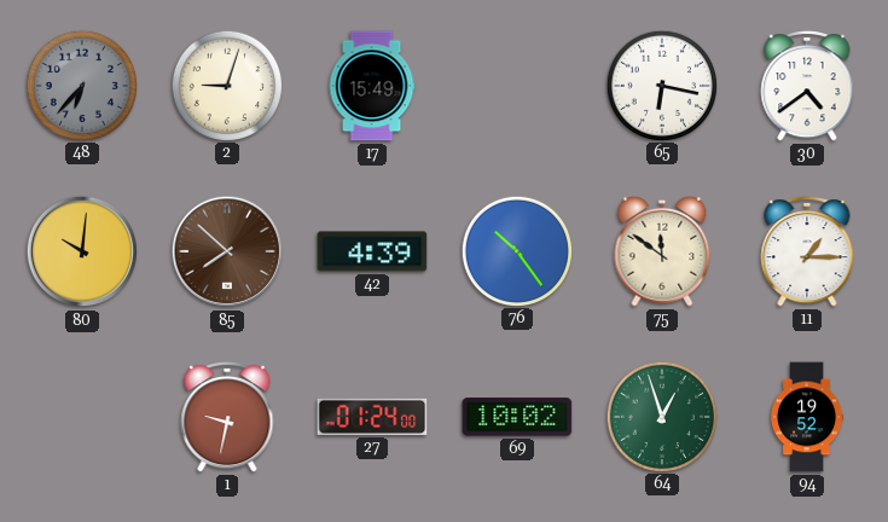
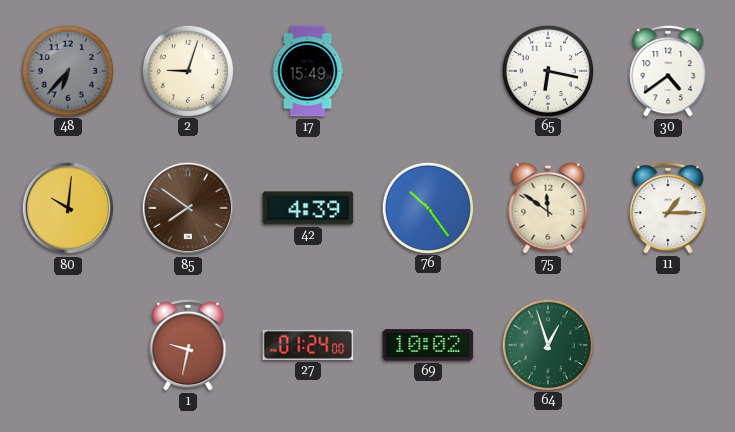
85: 7:52 -> 7:51
94: 19:52 -> none
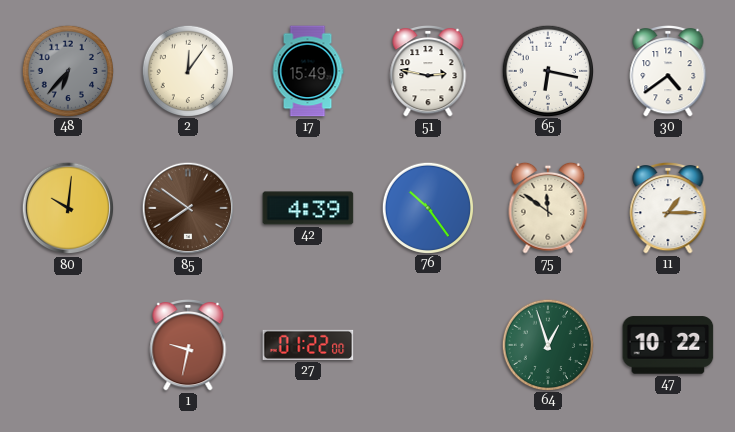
2: 9:03 -> 12:06
51: none -> 2:47
27: 01:24 -> 01:22
69: 10:02 -> none
47: none -> 10:22
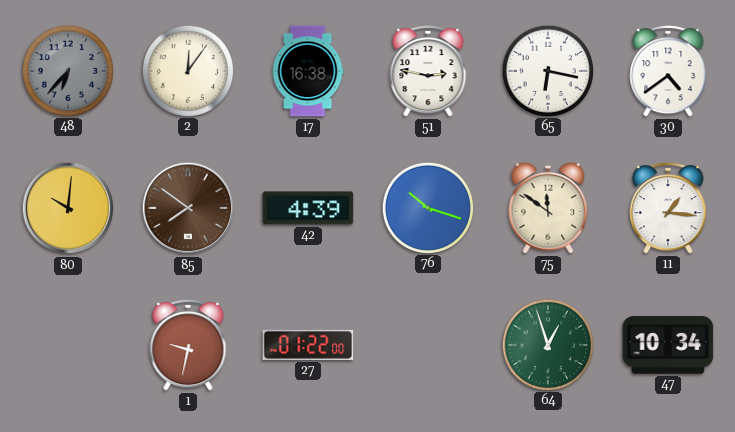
17: 15:49 -> 16:38
76: 10:24 -> 10:18
11: 1:15 -> 1:16
47: 10:22 -> 10:34
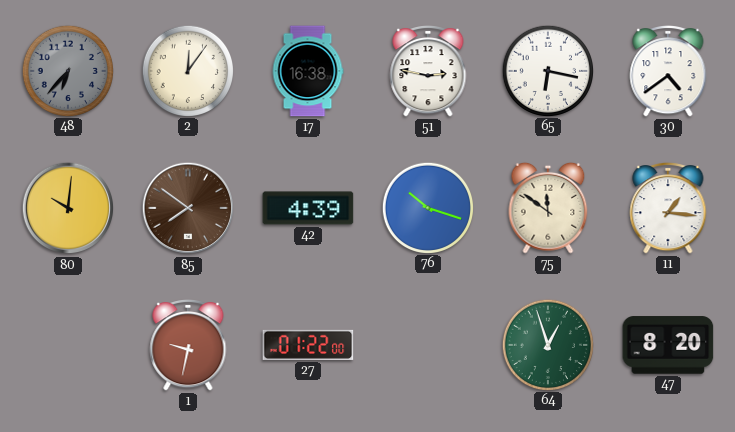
47: 10:34 -> 8:20
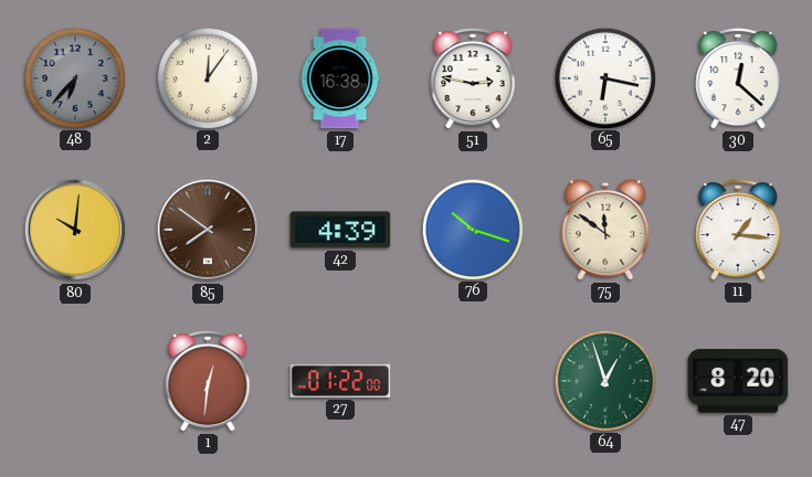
30: 4:39 -> 12:22
1: 9:32 -> 12:31
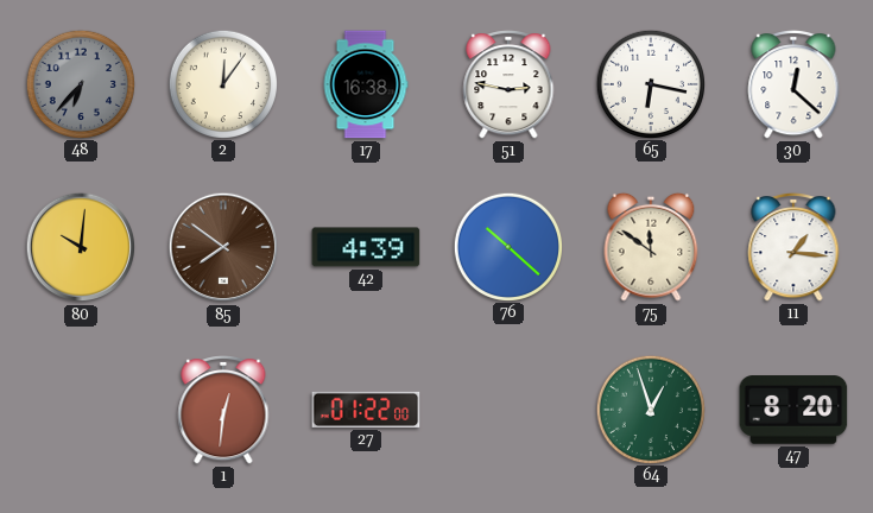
76: 10:18 -> 10:22
